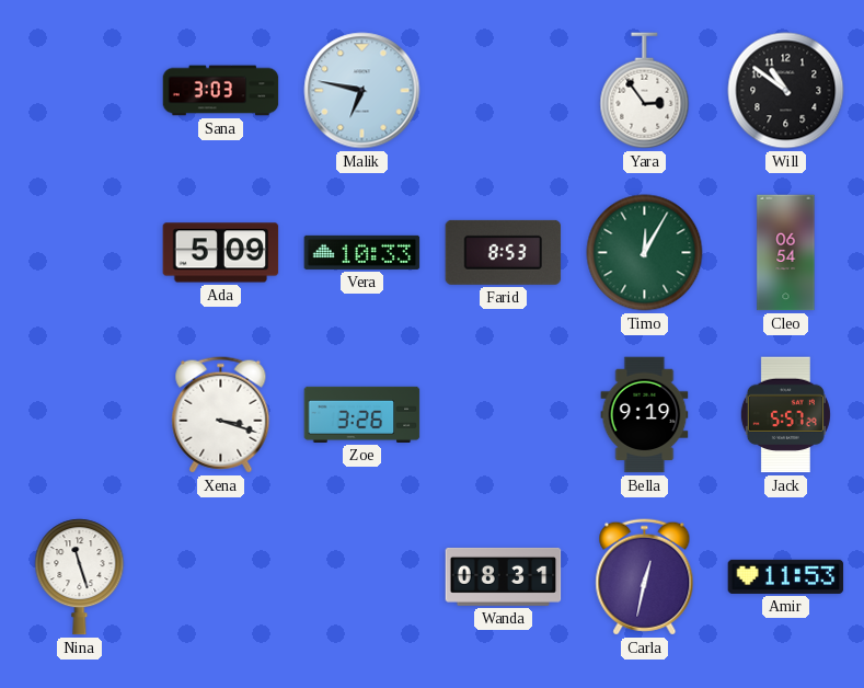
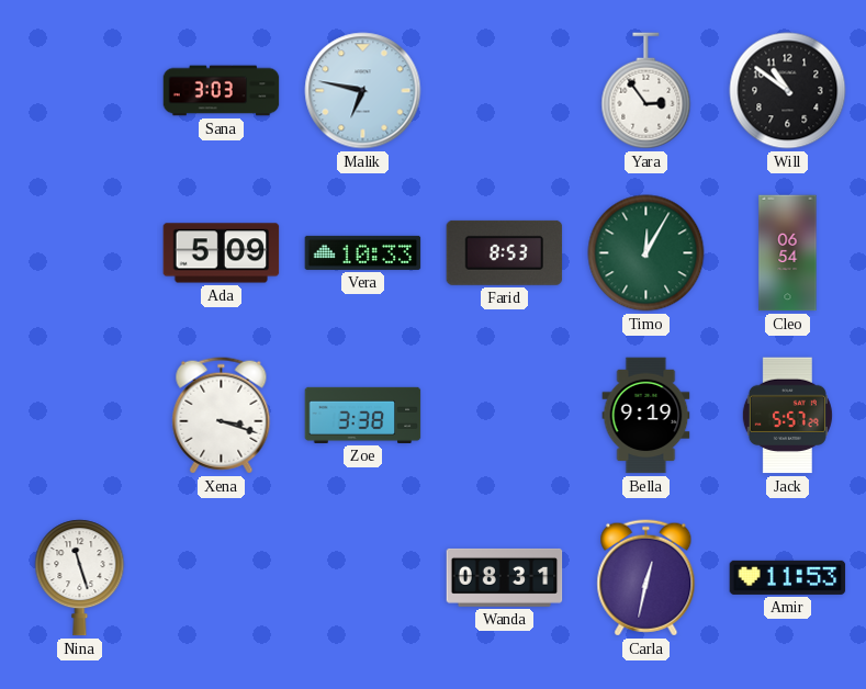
Zoe: 3:26 -> 3:38
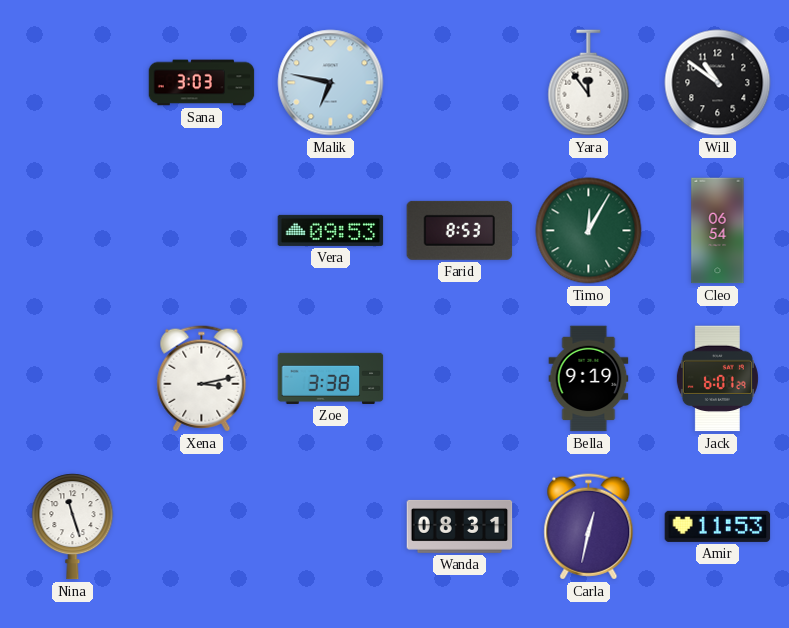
Yara: 2:54 -> 11:54
Ada: 5:09 -> none
Vera: 10:33 -> 09:53
Xena: 3:18 -> 3:13
Jack: 5:57 -> 6:01
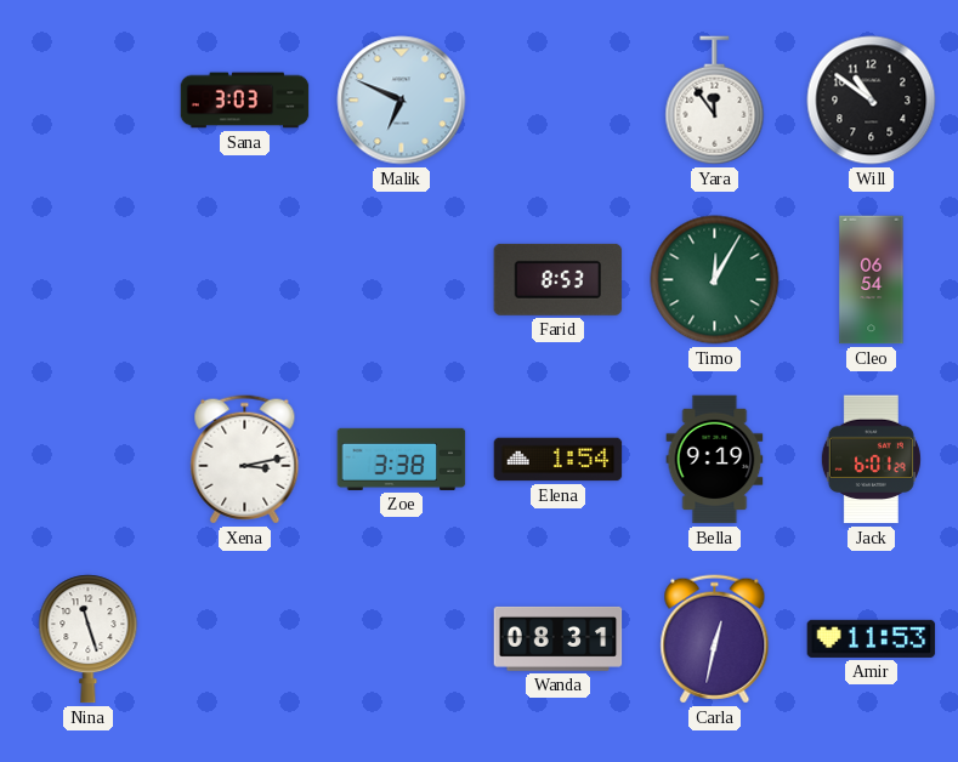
Malik: 6:47 -> 6:49
Vera: 09:53 -> none
Elena: none -> 1:54
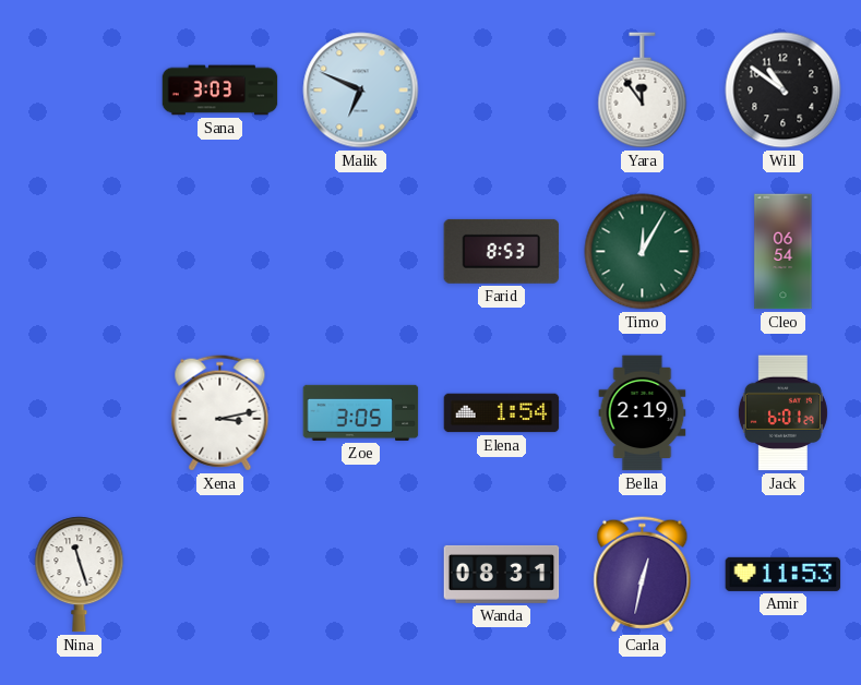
Zoe: 3:38 -> 3:05
Bella: 9:19 -> 2:19
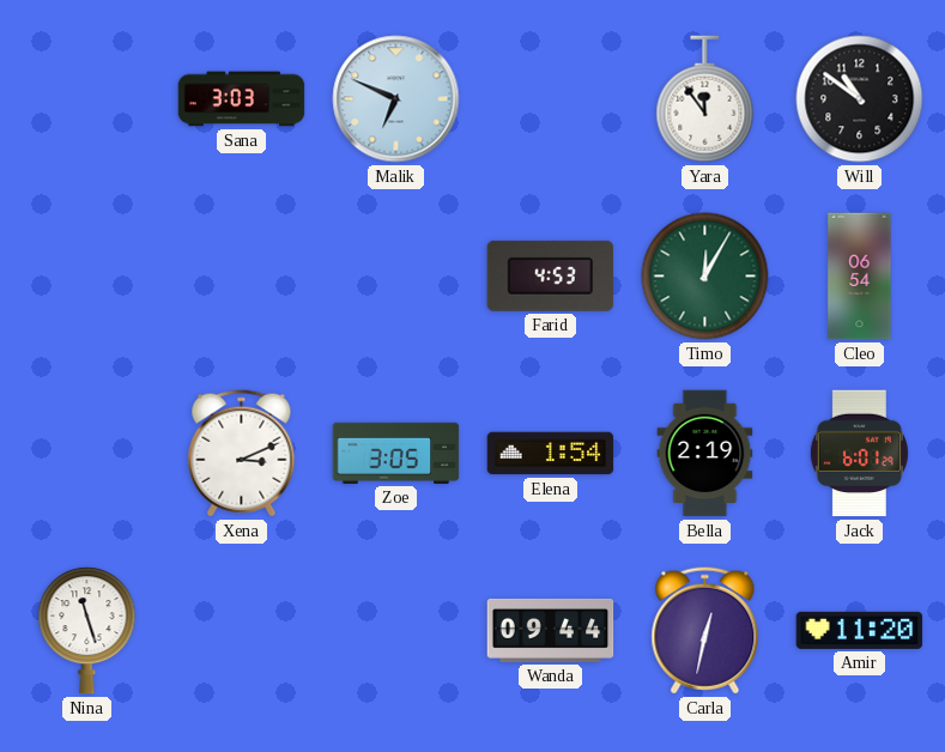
Farid: 8:53 -> 4:53
Xena: 3:13 -> 3:11
Wanda: 08:31 -> 09:44
Amir: 11:53 -> 11:20
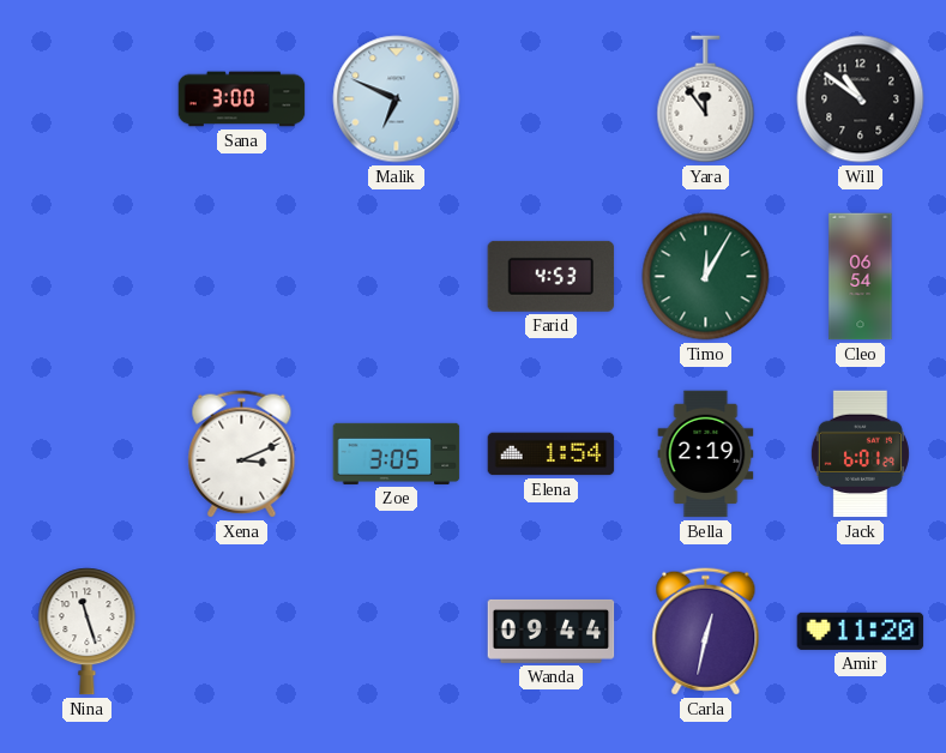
Sana: 3:03 -> 3:00
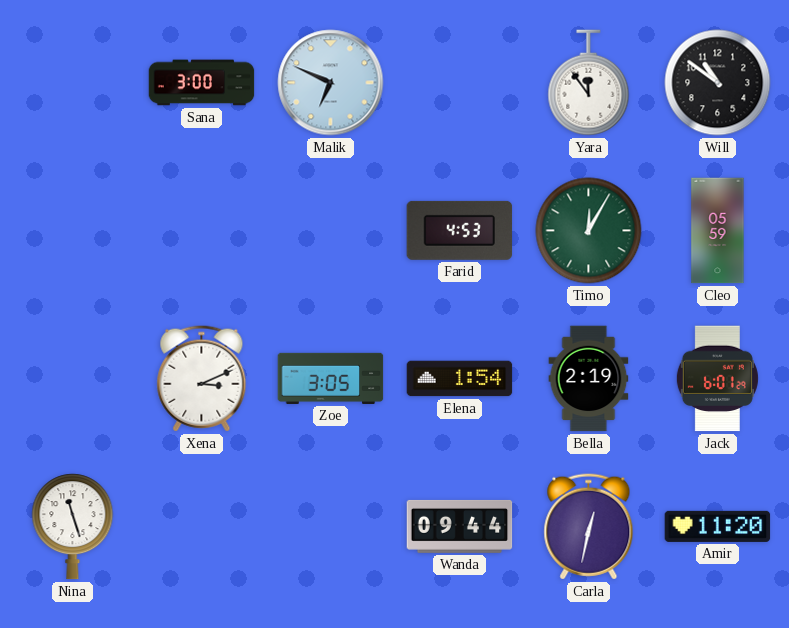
Cleo: 06:54 -> 05:59
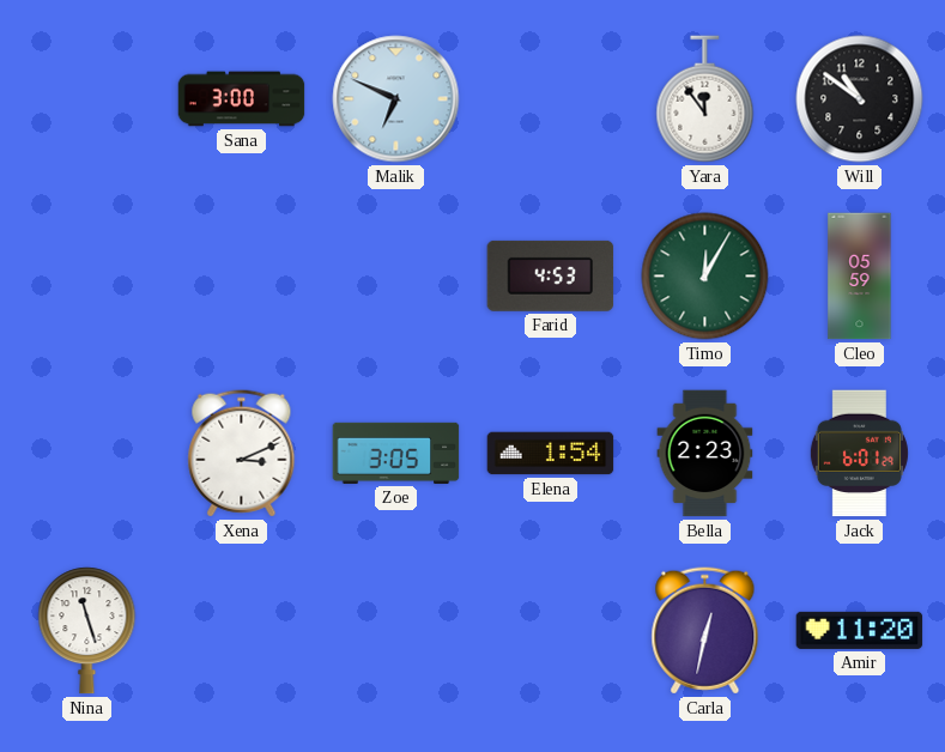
Bella: 2:19 -> 2:23
Wanda: 09:44 -> none
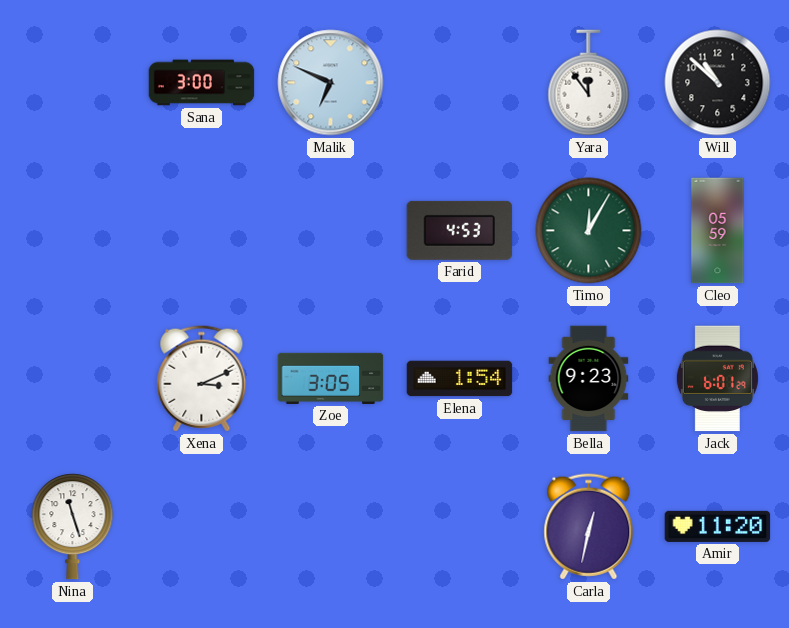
Will: 10:51 -> 10:52
Bella: 2:23 -> 9:23
